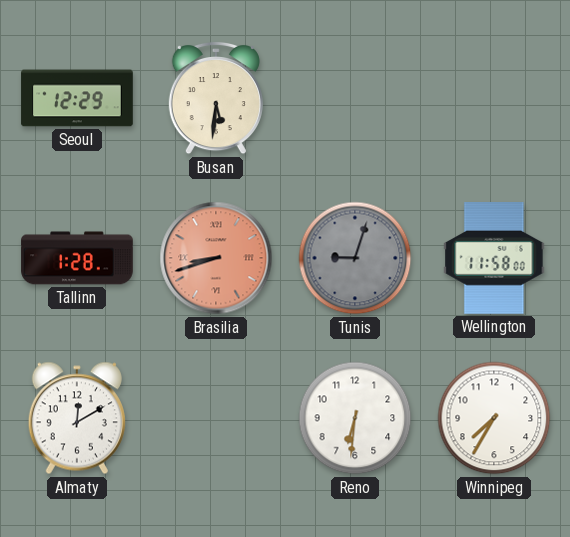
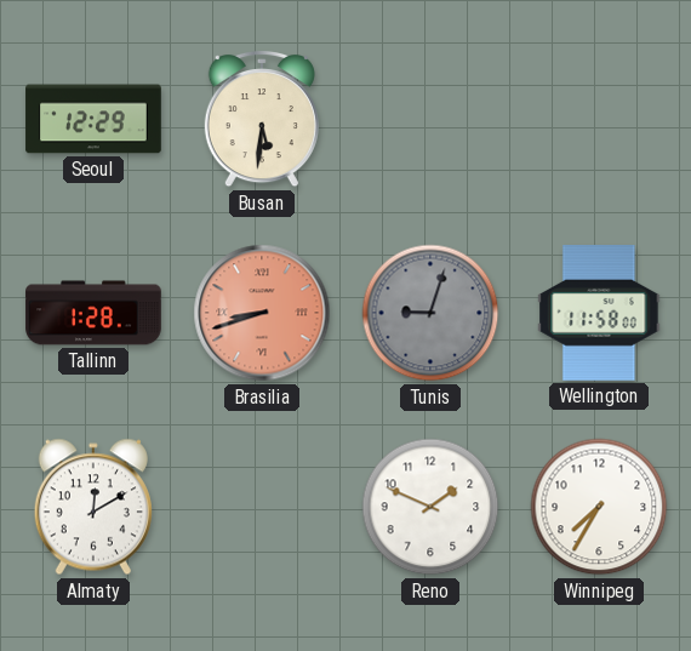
Reno: 6:31 -> 1:49
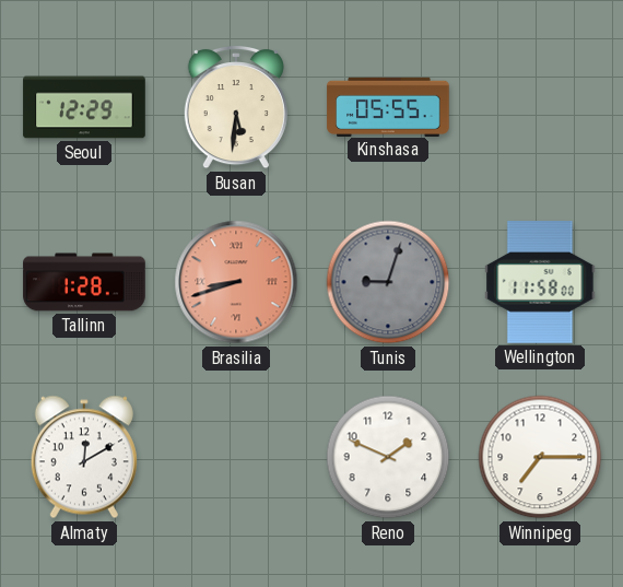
Kinshasa: none -> 05:55
Winnipeg: 7:35 -> 7:15
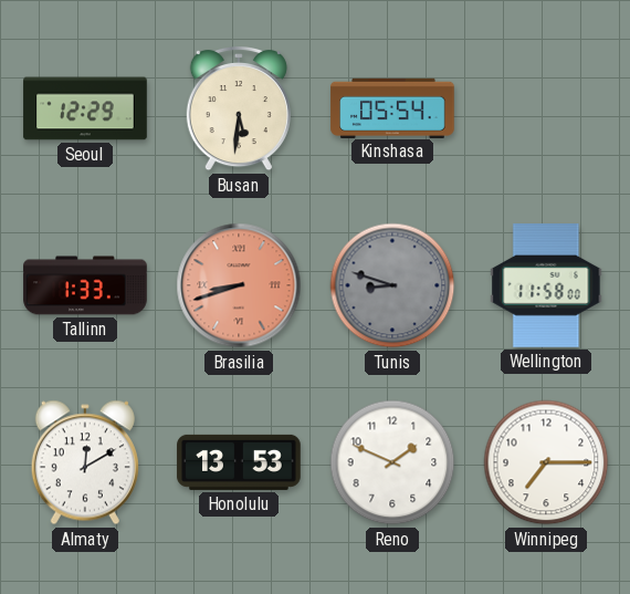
Kinshasa: 05:55 -> 05:54
Tallinn: 1:28 -> 1:33
Tunis: 9:03 -> 8:48
Honolulu: none -> 13:53
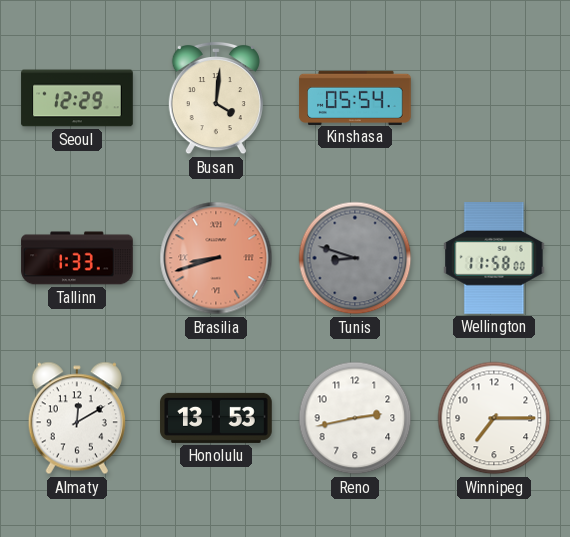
Busan: 5:31 -> 4:01
Reno: 1:49 -> 2:43
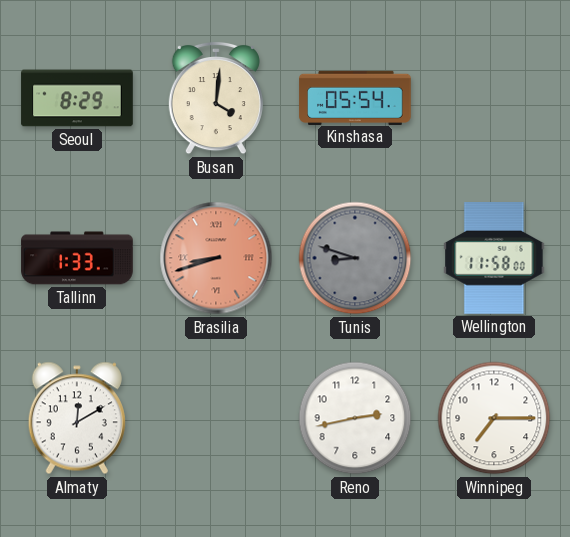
Seoul: 12:29 -> 8:29
Honolulu: 13:53 -> none
